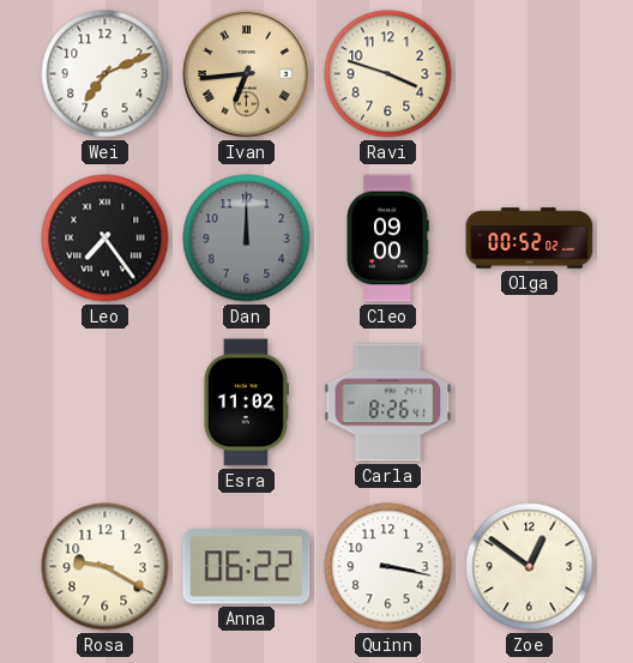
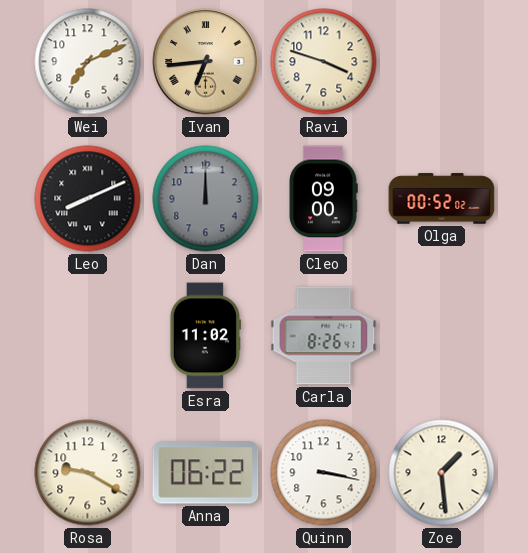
Leo: 7:24 -> 8:11
Zoe: 12:51 -> 1:29
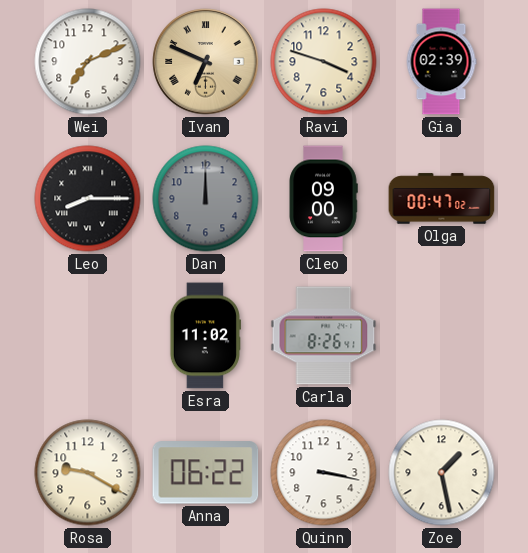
Ivan: 6:44 -> 6:49
Gia: none -> 02:39
Leo: 8:11 -> 8:15
Olga: 00:52 -> 00:47
Zoe: 1:29 -> 1:28
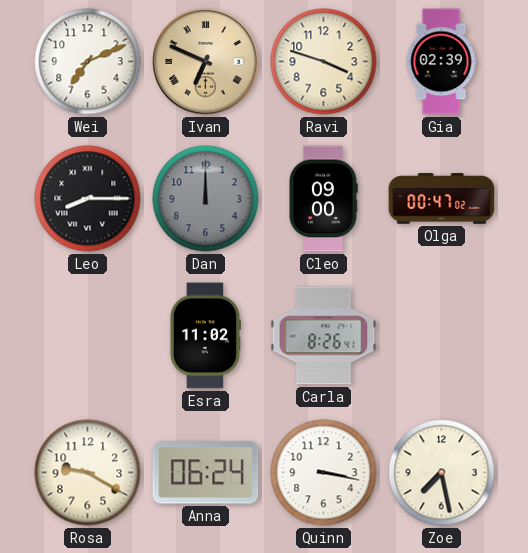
Anna: 06:22 -> 06:24
Zoe: 1:28 -> 7:28
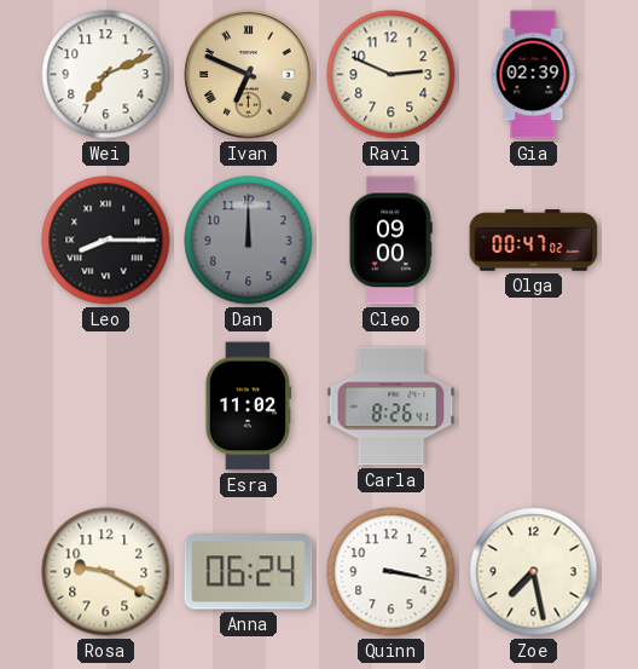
Ravi: 3:48 -> 2:49
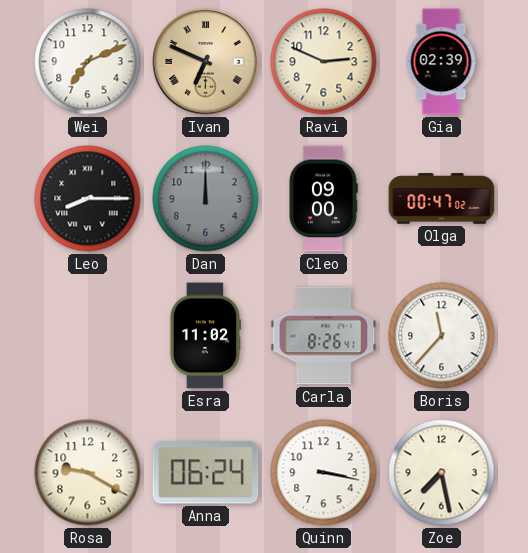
Boris: none -> 11:37
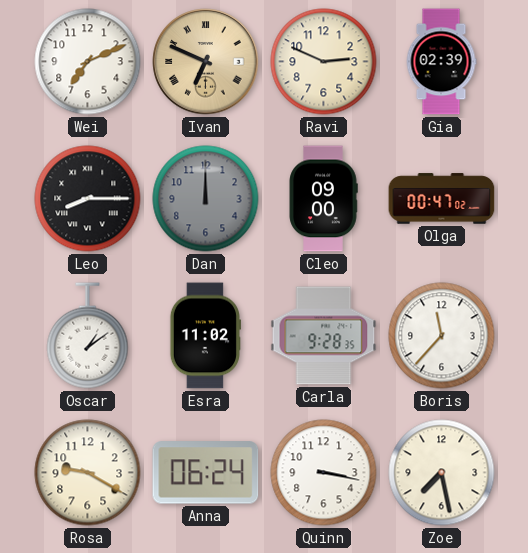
Oscar: none -> 1:09
Carla: 8:26 -> 9:28
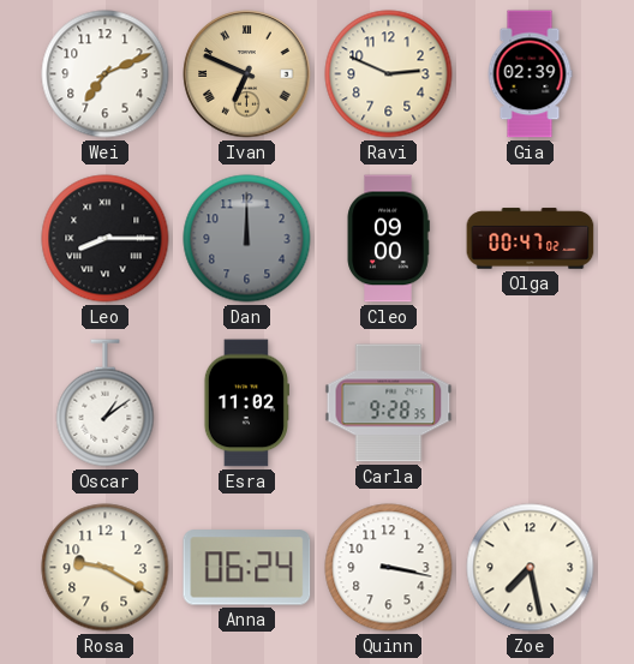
Boris: 11:37 -> none
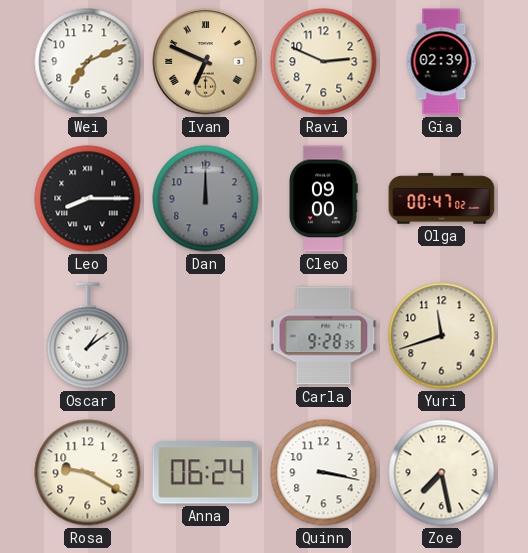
Esra: 11:02 -> none
Yuri: none -> 11:42
